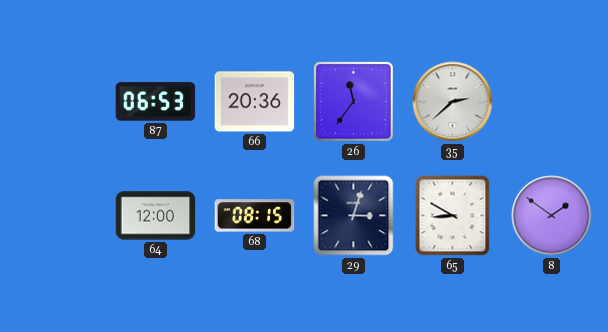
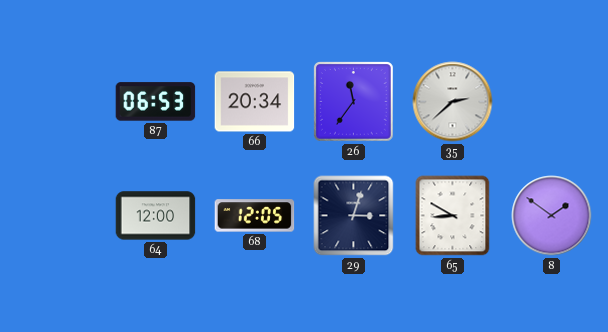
66: 20:36 -> 20:34
68: 08:15 -> 12:05
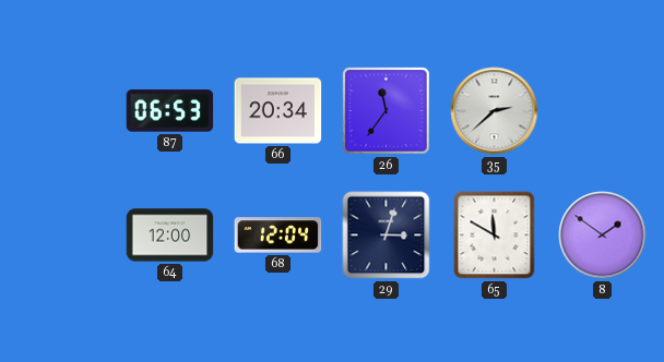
68: 12:05 -> 12:04
65: 8:50 -> 11:50
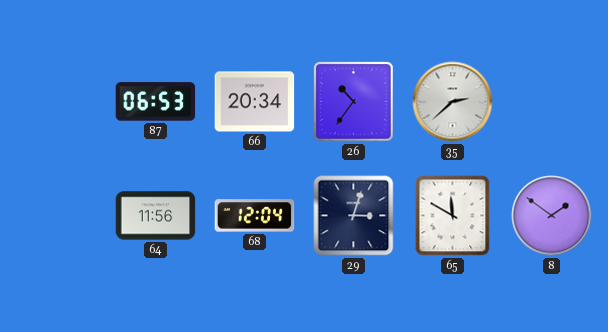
26: 11:36 -> 10:36
64: 12:00 -> 11:56
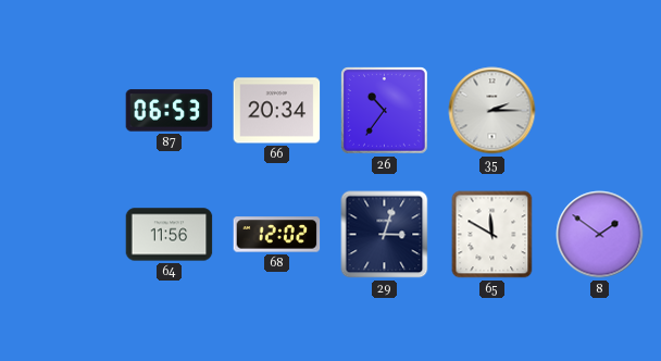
35: 2:38 -> 2:15
68: 12:04 -> 12:02
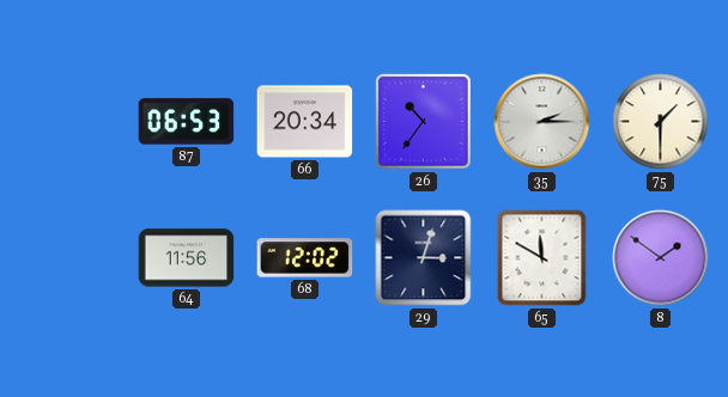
75: none -> 1:30
